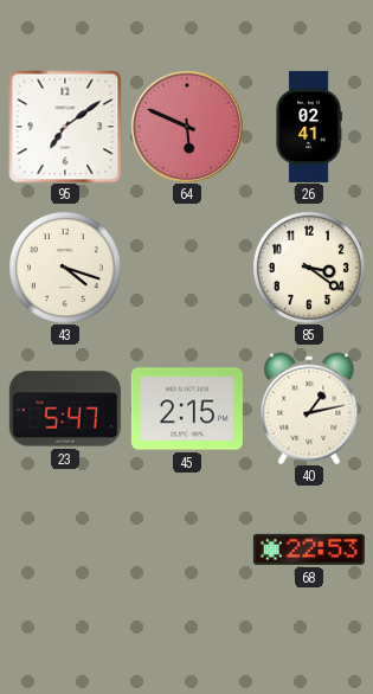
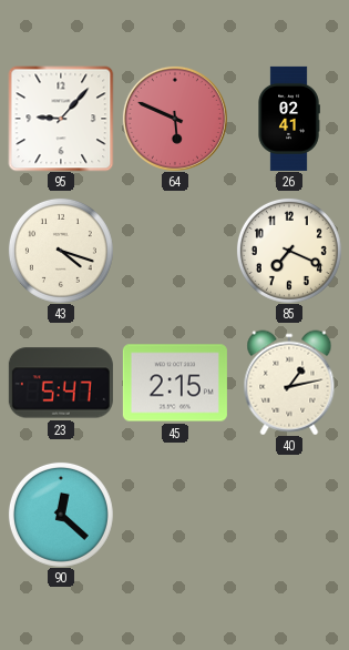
95: 7:09 -> 9:07
85: 3:21 -> 7:19
90: none -> 12:22
68: 22:53 -> none
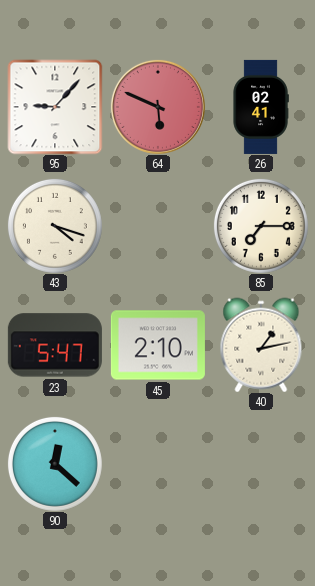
85: 7:19 -> 7:15
45: 2:15 -> 2:10
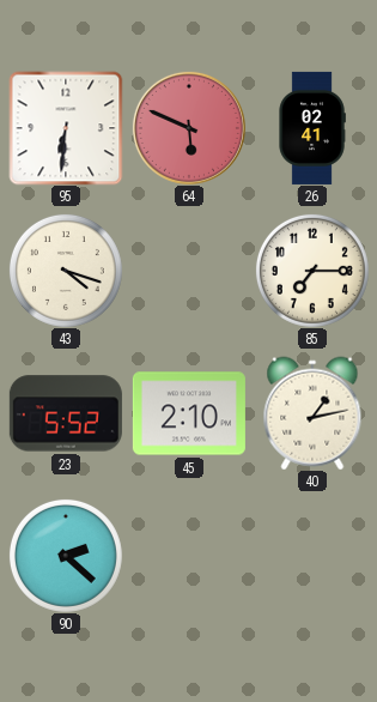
95: 9:07 -> 6:31
23: 5:47 -> 5:52
90: 12:22 -> 2:22
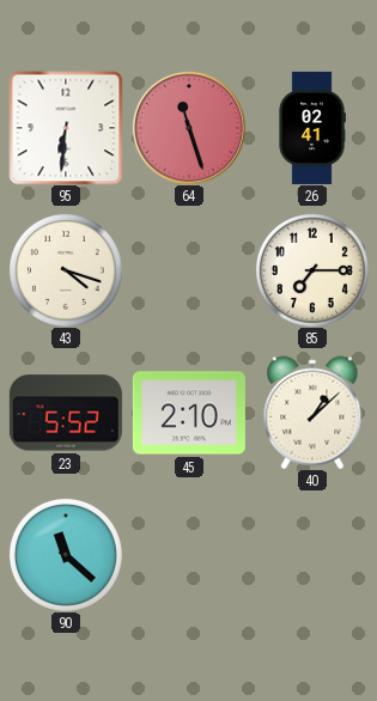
64: 5:49 -> 11:27
40: 1:13 -> 1:08
90: 2:22 -> 11:22
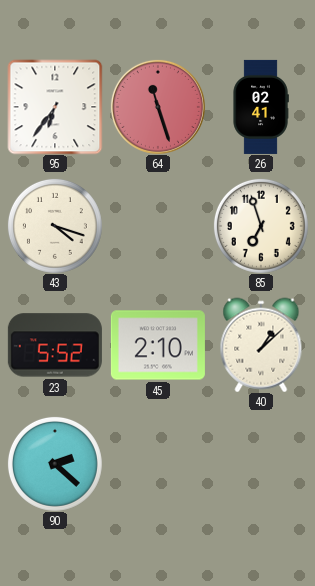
95: 6:31 -> 6:36
85: 7:15 -> 6:57
90: 11:22 -> 2:22
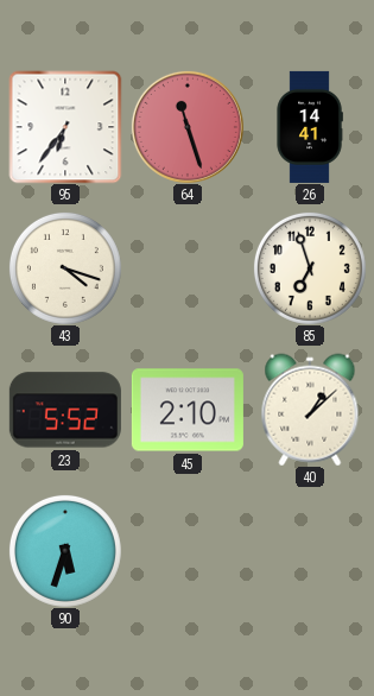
26: 02:41 -> 14:41
90: 2:22 -> 5:33
